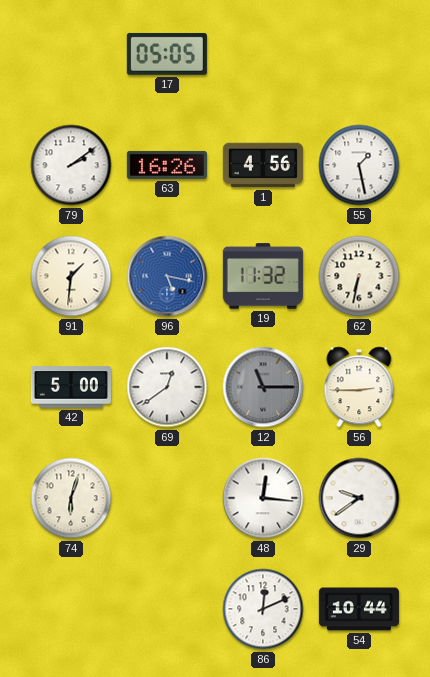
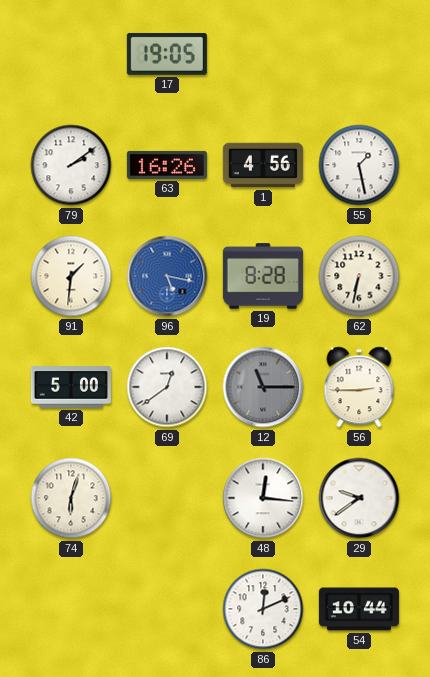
17: 05:05 -> 19:05
19: 11:32 -> 8:28
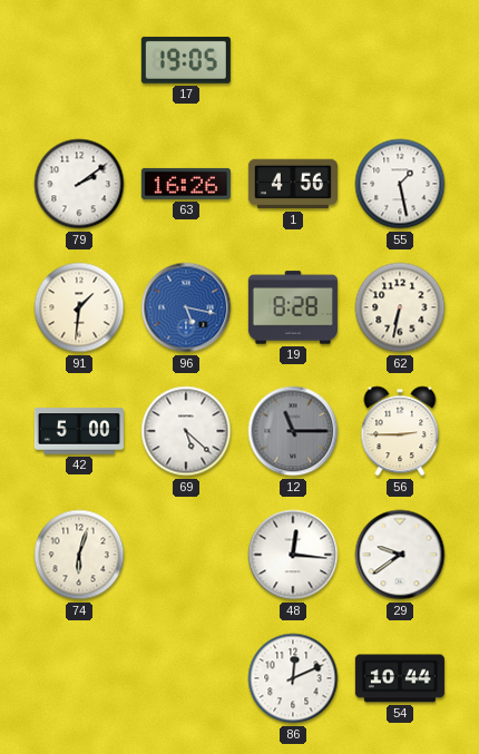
69: 12:39 -> 5:22
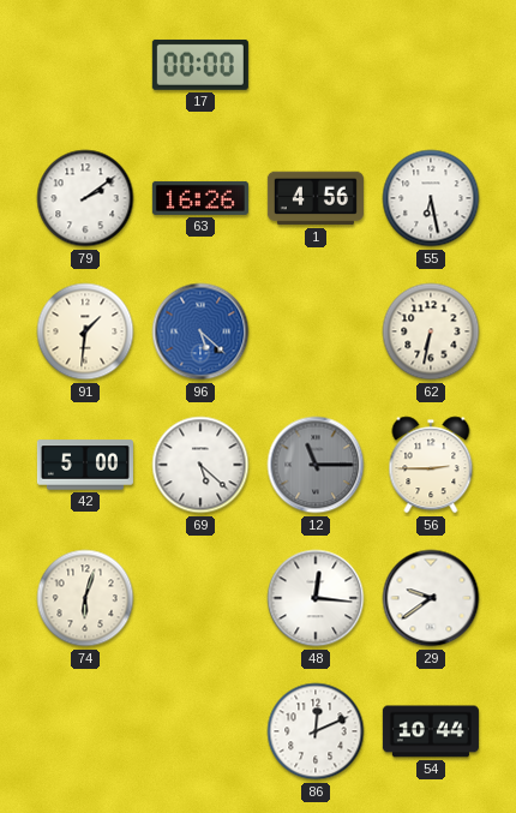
17: 19:05 -> 00:00
55: 1:28 -> 6:28
96: 5:17 -> 5:22
19: 8:28 -> none
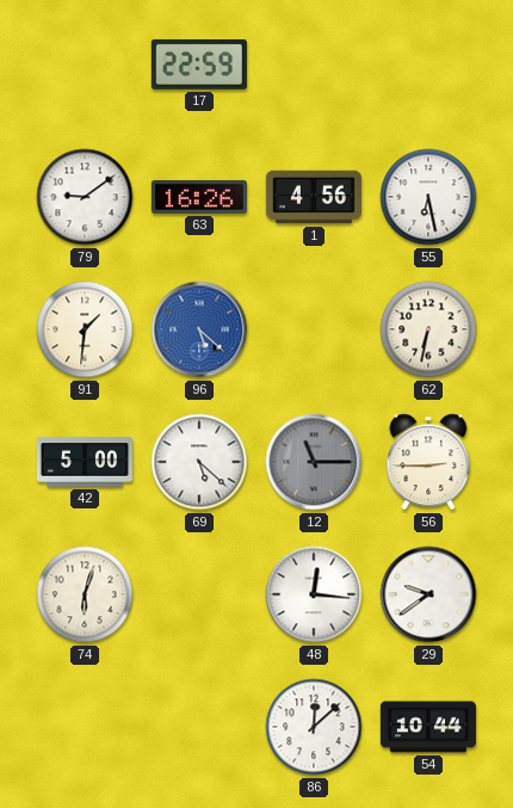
17: 00:00 -> 22:59
79: 2:09 -> 9:09
86: 12:11 -> 12:08
